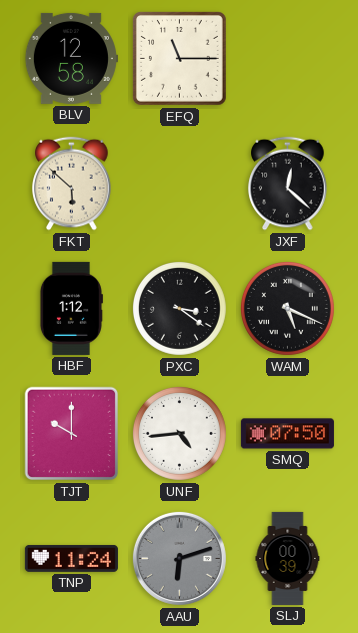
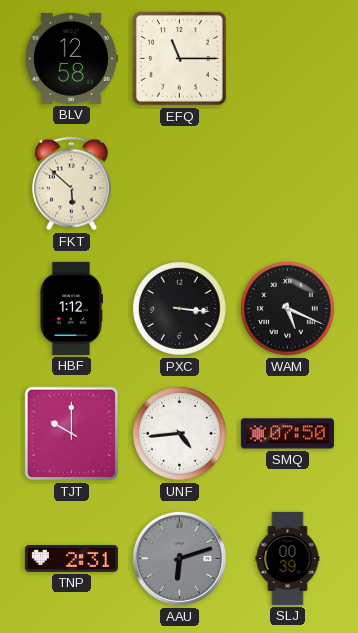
JXF: 12:22 -> none
PXC: 3:21 -> 3:16
TNP: 11:24 -> 2:31
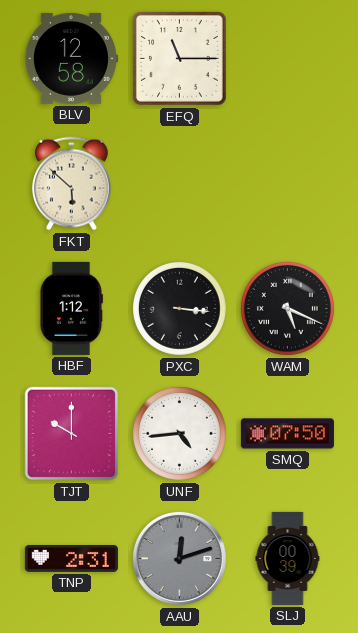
AAU: 6:12 -> 12:12
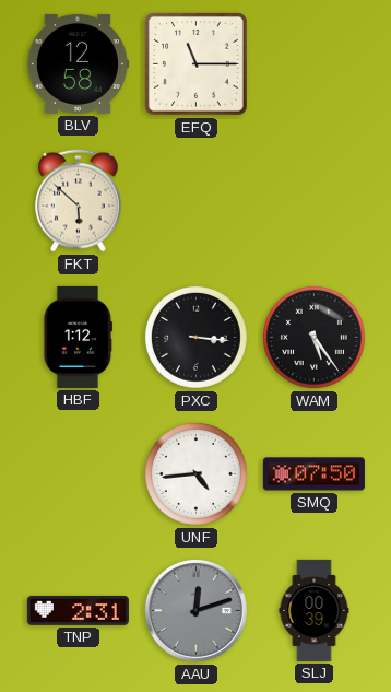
WAM: 5:19 -> 5:24
TJT: 10:00 -> none
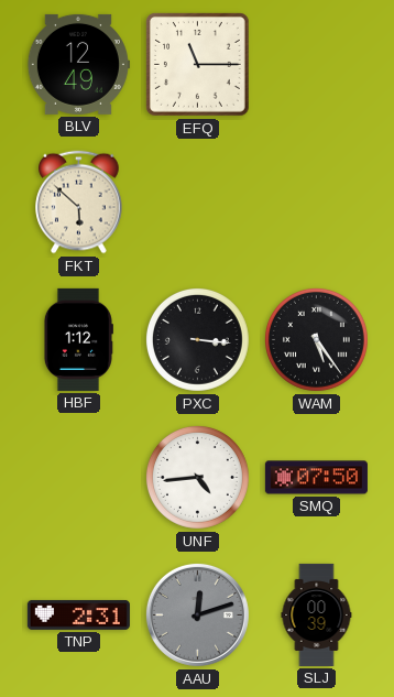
BLV: 12:58 -> 12:49
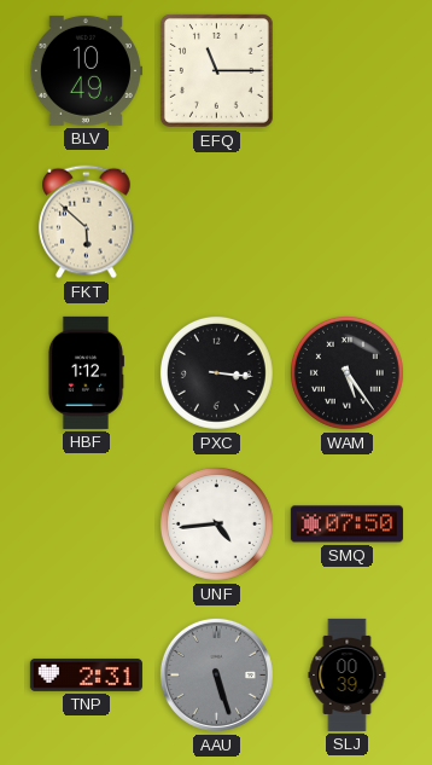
BLV: 12:49 -> 10:49
AAU: 12:12 -> 5:27
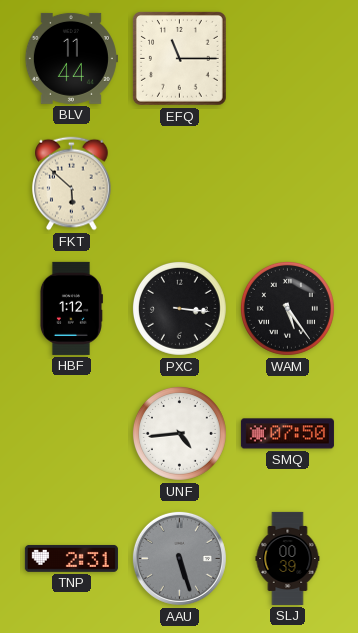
BLV: 10:49 -> 11:44
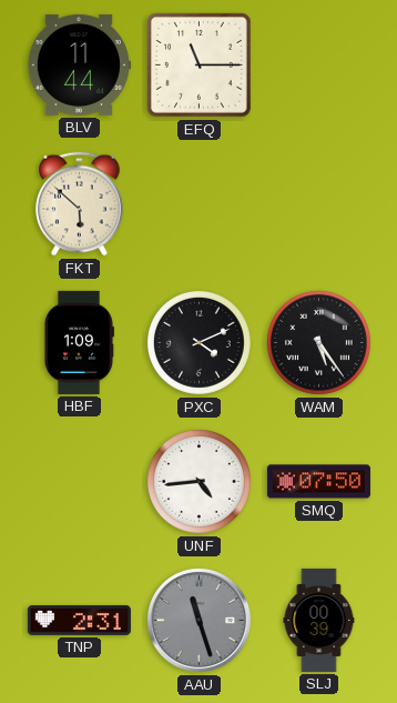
HBF: 1:12 -> 1:09
PXC: 3:16 -> 4:11
AAU: 5:27 -> 11:27
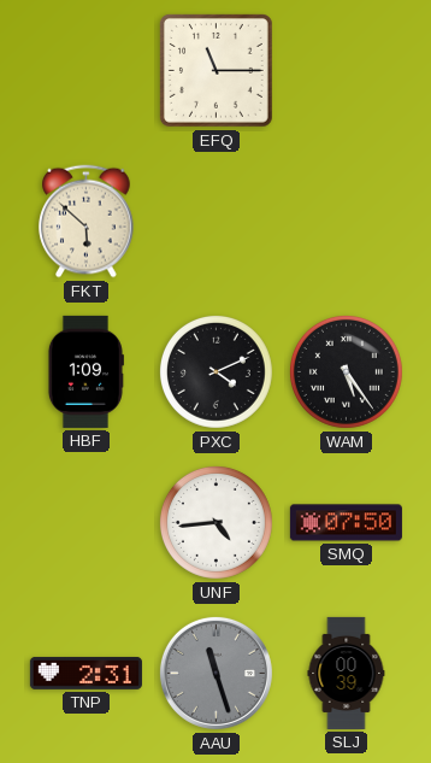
BLV: 11:44 -> none
